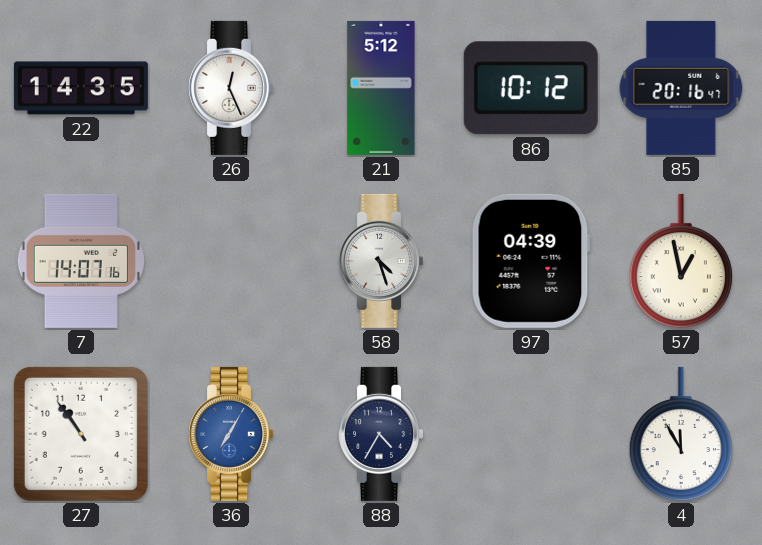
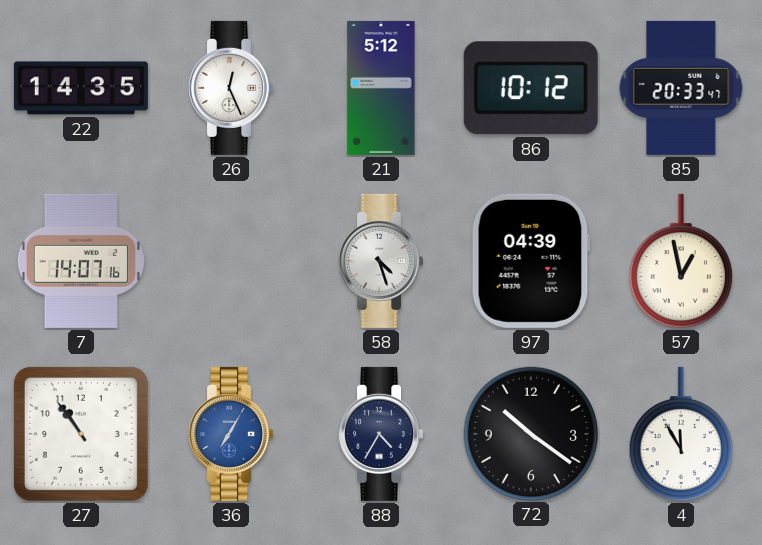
85: 20:16 -> 20:33
72: none -> 10:21
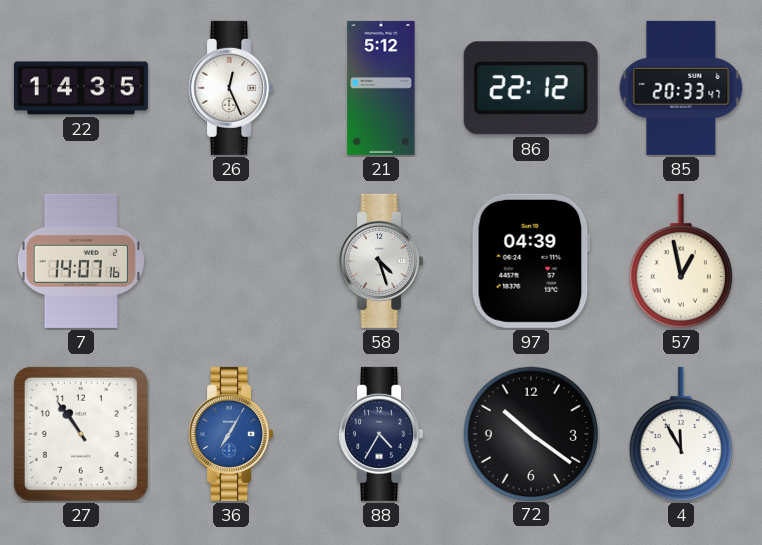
86: 10:12 -> 22:12
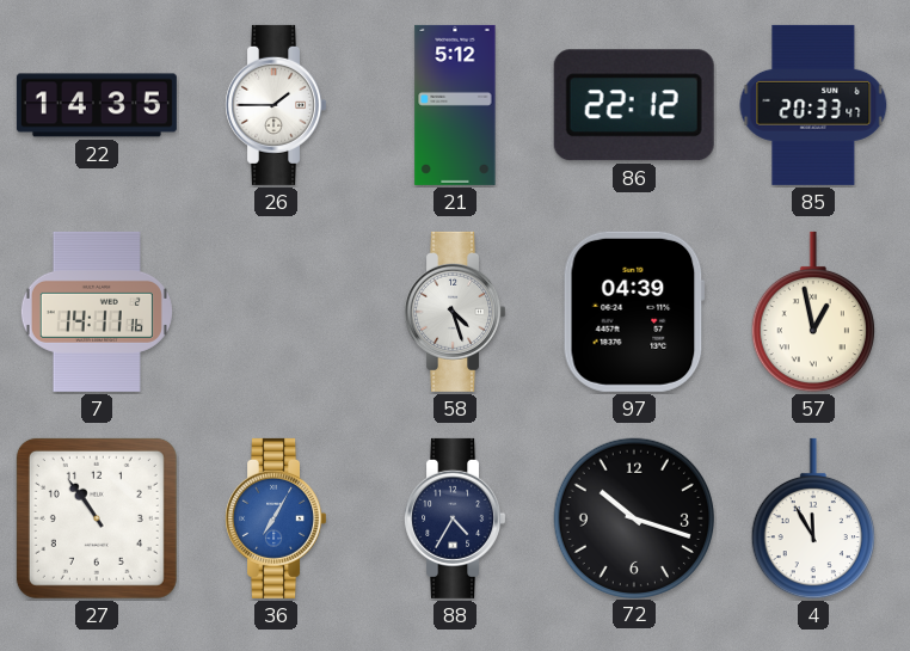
26: 12:26 -> 1:45
7: 14:07 -> 14:11
72: 10:21 -> 10:18
